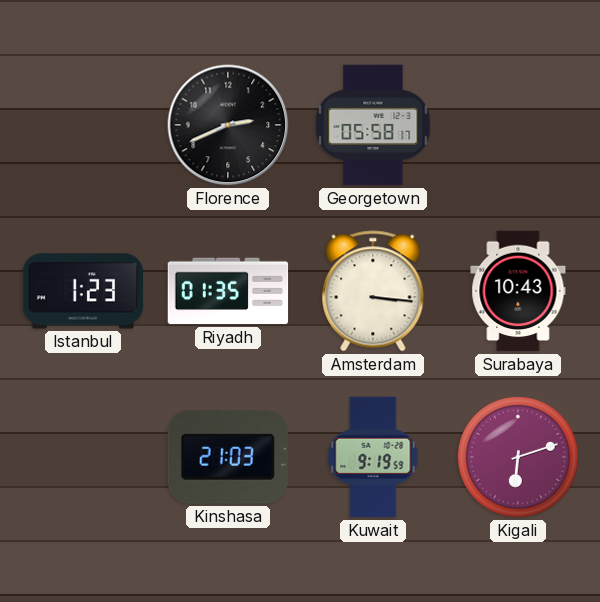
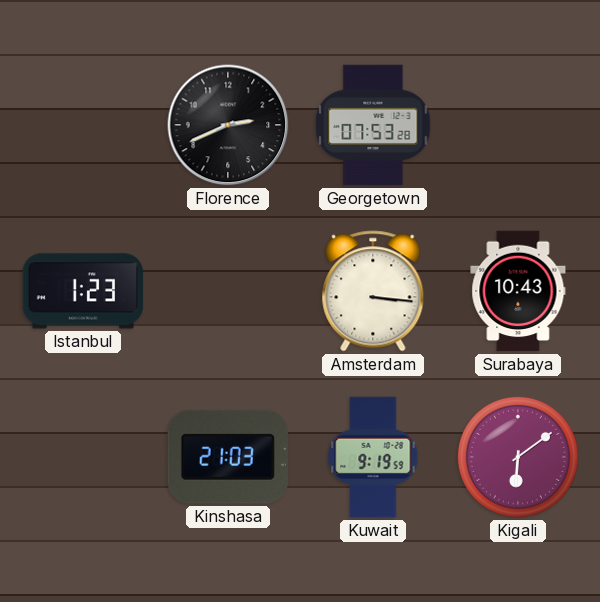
Georgetown: 05:58 -> 07:53
Riyadh: 01:35 -> none
Kigali: 6:12 -> 6:09
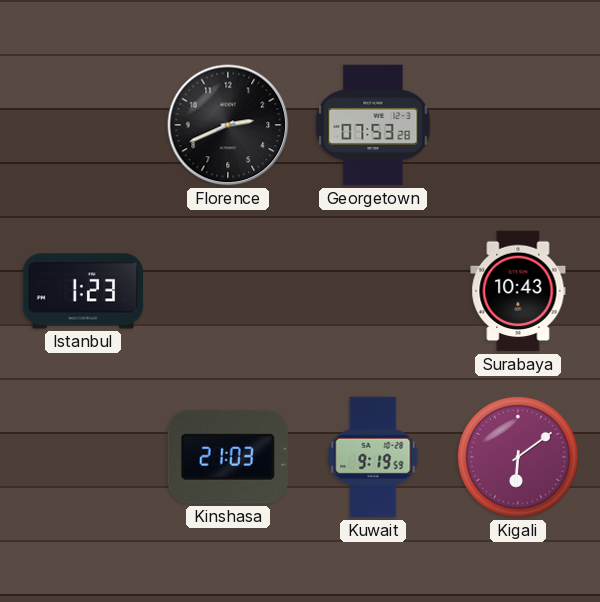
Amsterdam: 3:16 -> none
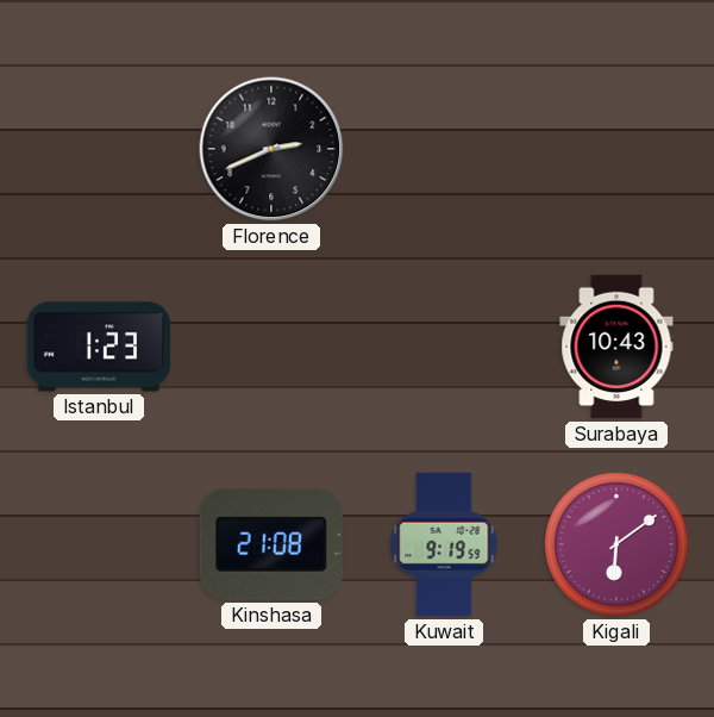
Georgetown: 07:53 -> none
Kinshasa: 21:03 -> 21:08
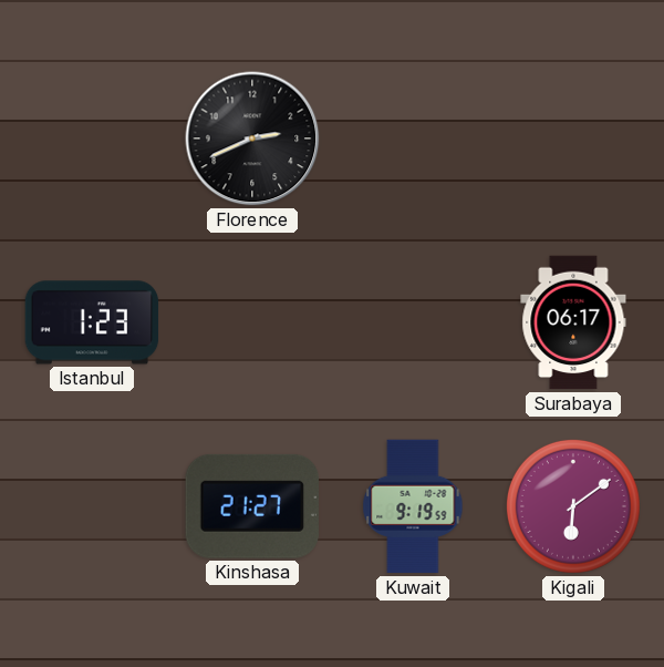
Surabaya: 10:43 -> 06:17
Kinshasa: 21:08 -> 21:27
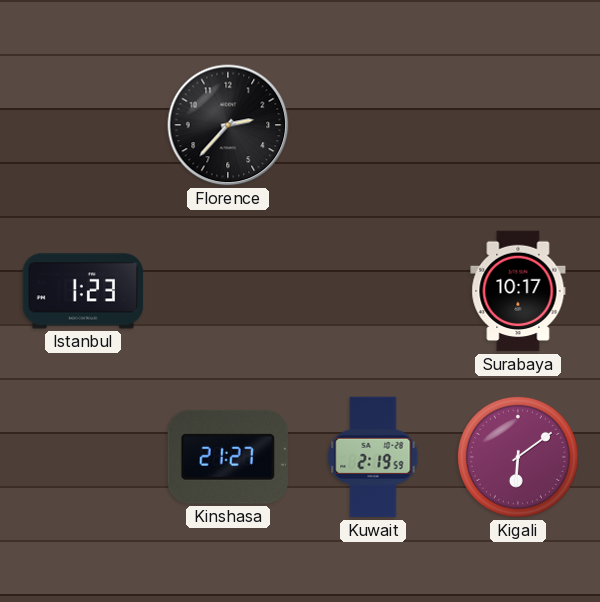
Florence: 2:41 -> 2:37
Surabaya: 06:17 -> 10:17
Kuwait: 9:19 -> 2:19
